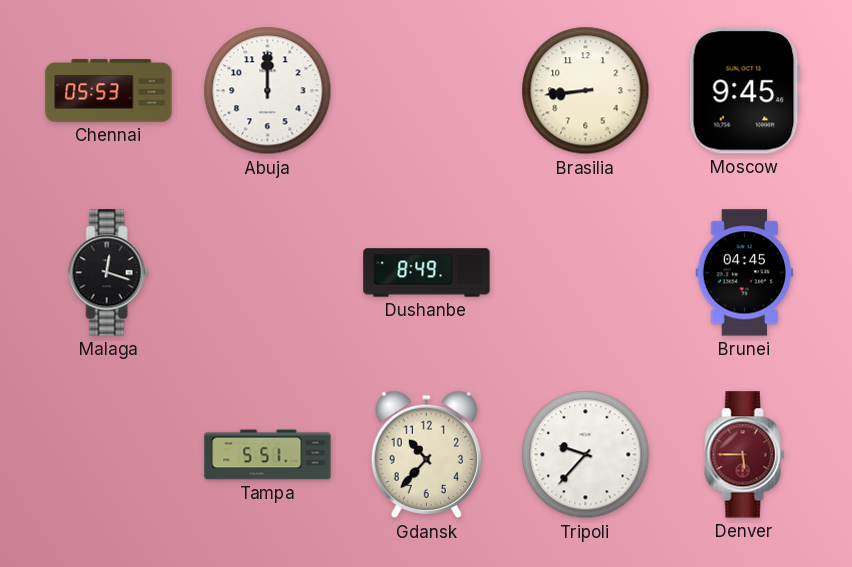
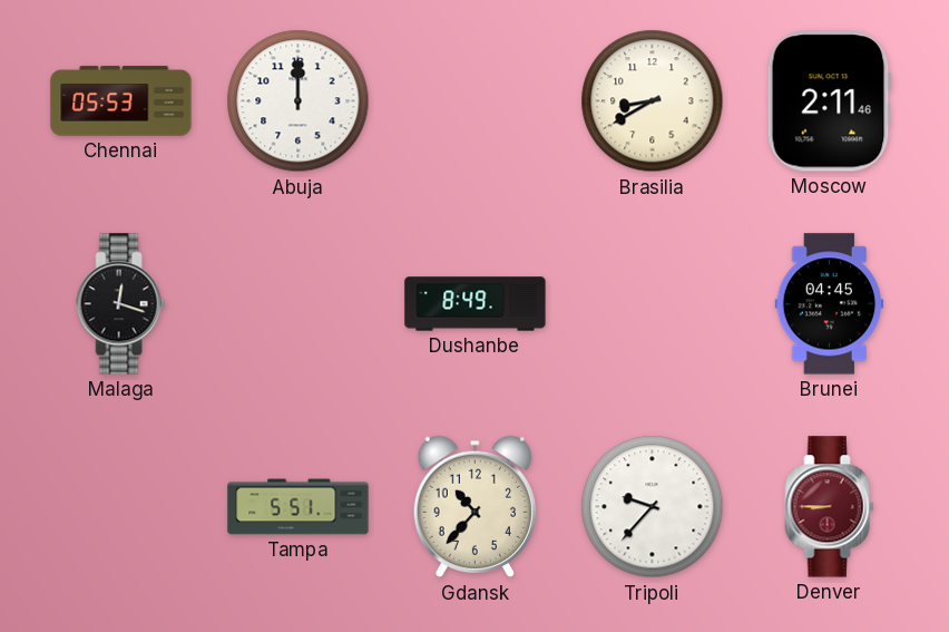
Brasilia: 8:44 -> 8:40
Moscow: 9:45 -> 2:11
Denver: 5:45 -> 8:45
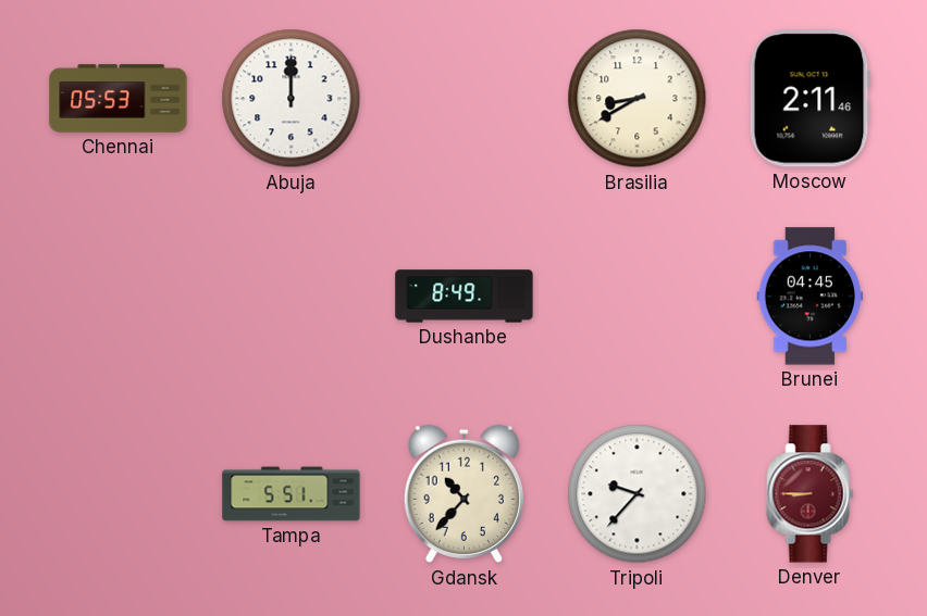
Malaga: 12:18 -> none
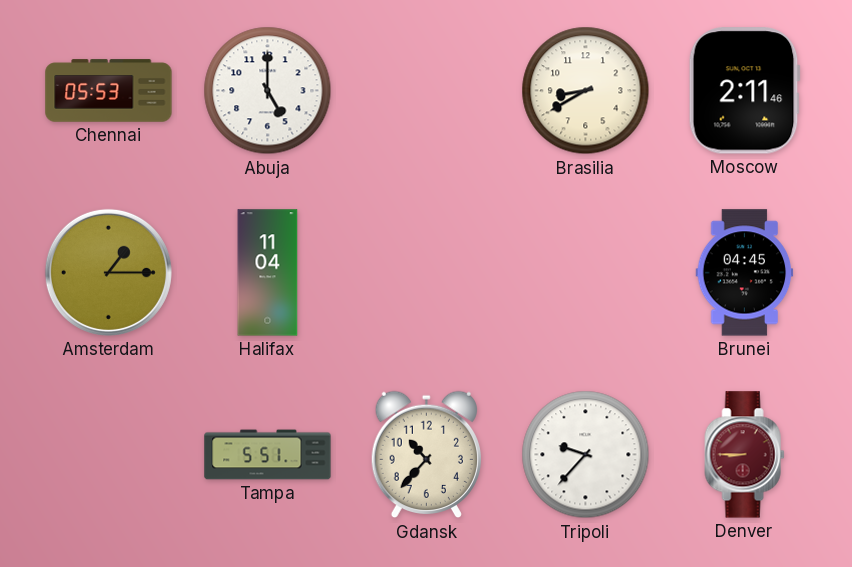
Abuja: 12:00 -> 5:00
Amsterdam: none -> 1:15
Halifax: none -> 11:04
Dushanbe: 8:49 -> none
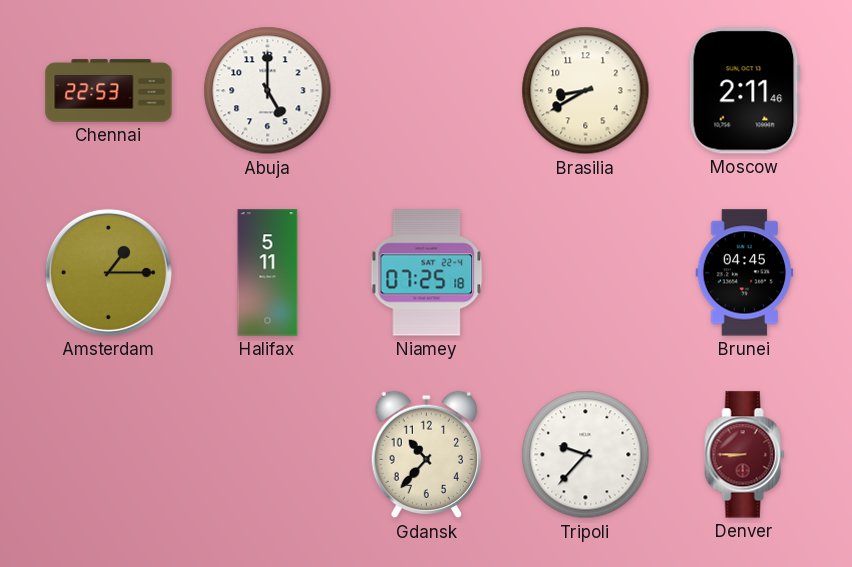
Chennai: 05:53 -> 22:53
Halifax: 11:04 -> 5:11
Niamey: none -> 07:25
Tampa: 5:51 -> none
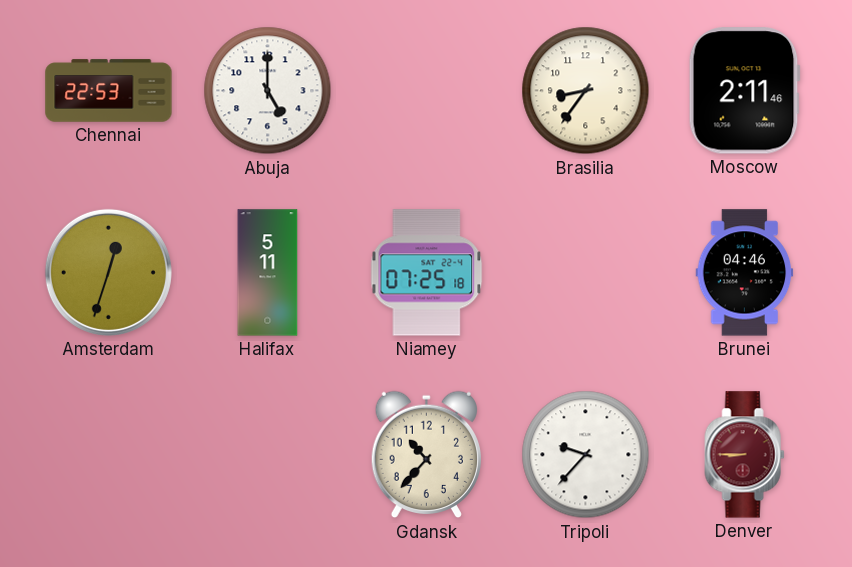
Brasilia: 8:40 -> 8:36
Amsterdam: 1:15 -> 12:33
Brunei: 04:45 -> 04:46
